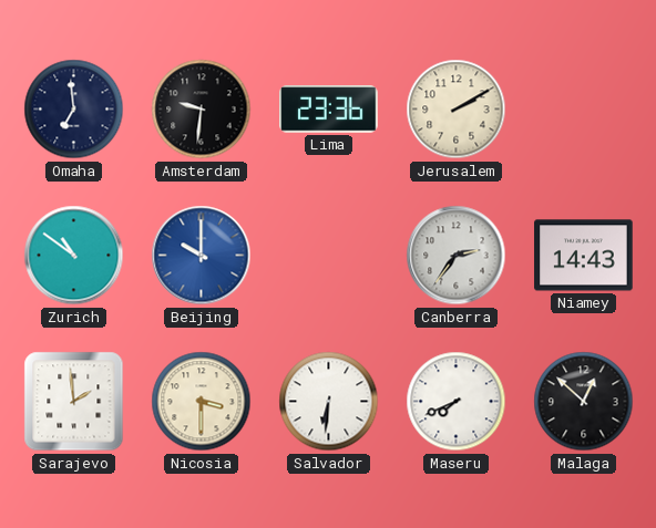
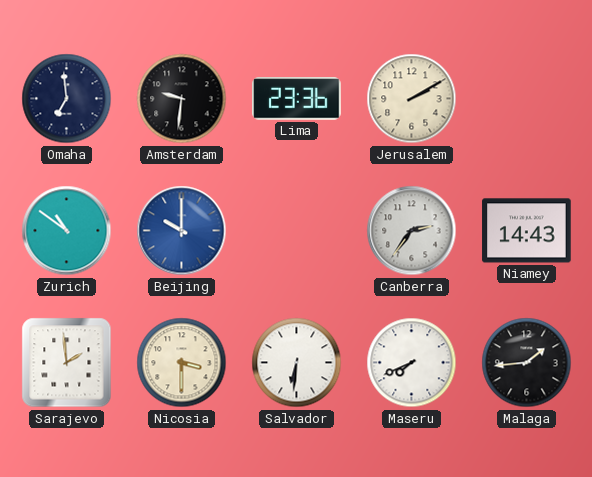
Malaga: 12:52 -> 1:44
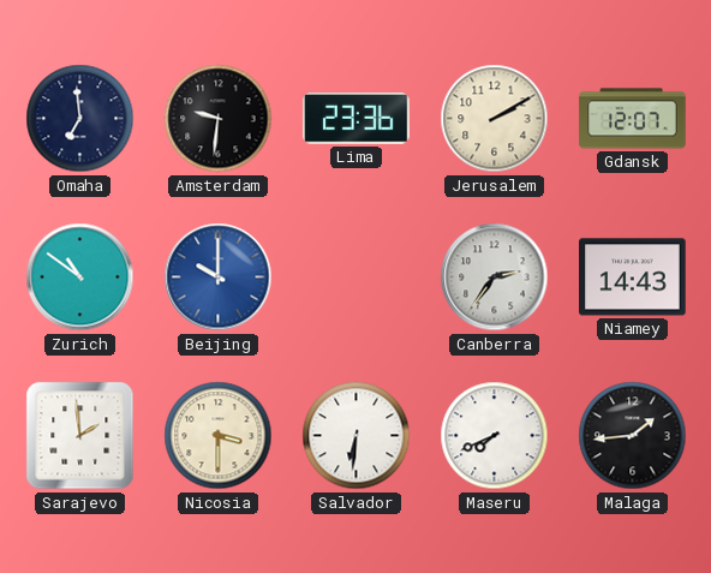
Gdansk: none -> 12:07
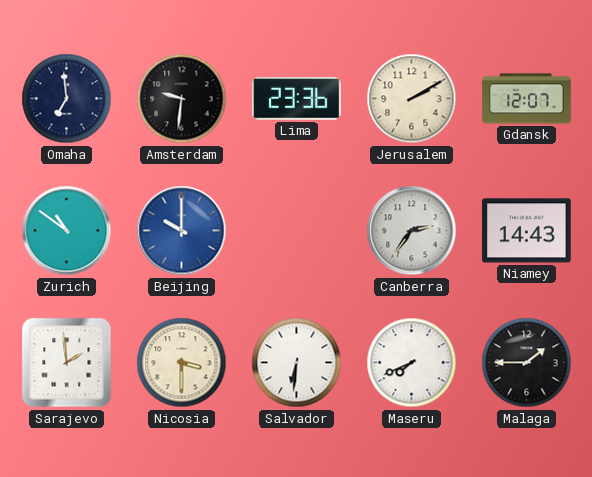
Malaga: 1:44 -> 1:45
